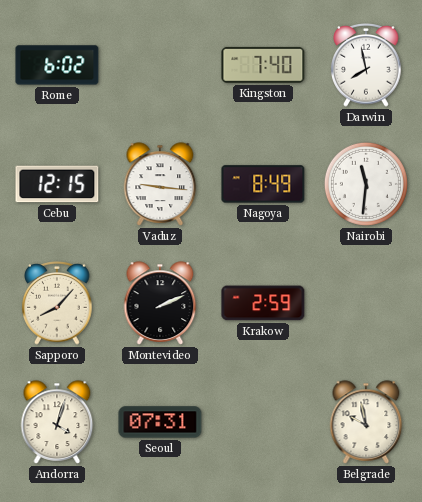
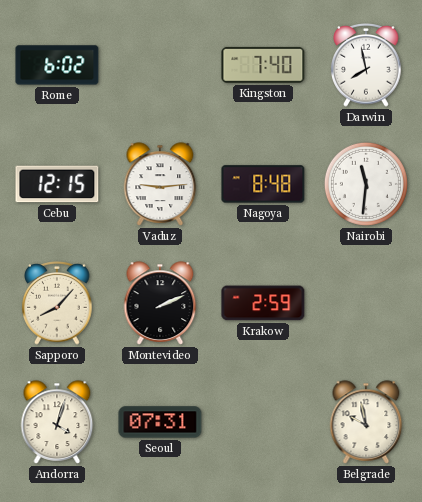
Vaduz: 9:16 -> 9:14
Nagoya: 8:49 -> 8:48
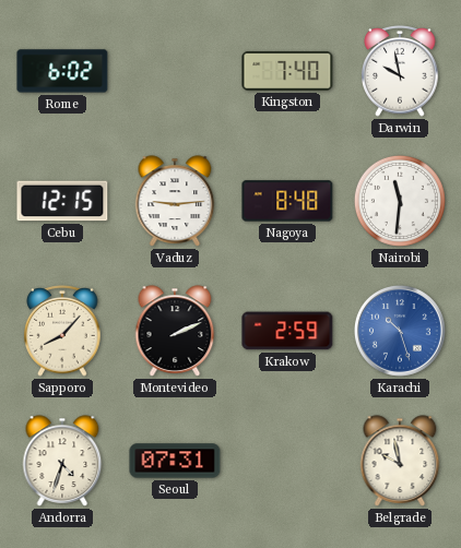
Darwin: 7:58 -> 9:58
Karachi: none -> 10:27
Andorra: 4:03 -> 4:33
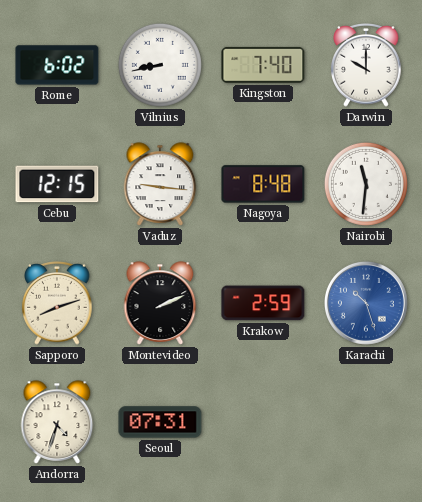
Vilnius: none -> 8:43
Darwin: 9:58 -> 10:00
Vaduz: 9:14 -> 9:16
Sapporo: 8:07 -> 8:12
Belgrade: 9:58 -> none
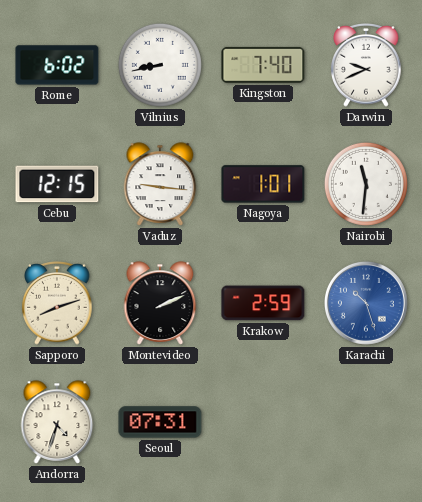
Darwin: 10:00 -> 9:41
Nagoya: 8:48 -> 1:01
